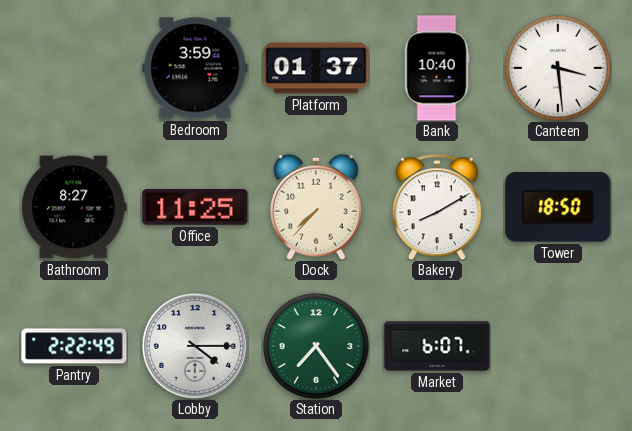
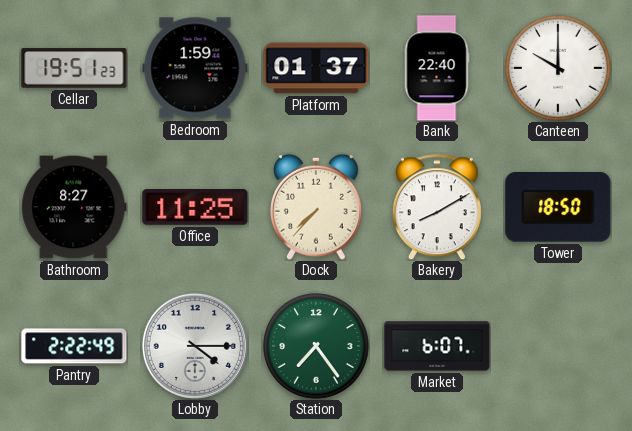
Cellar: none -> 19:51
Bedroom: 3:59 -> 1:59
Bank: 10:40 -> 22:40
Canteen: 3:29 -> 10:00
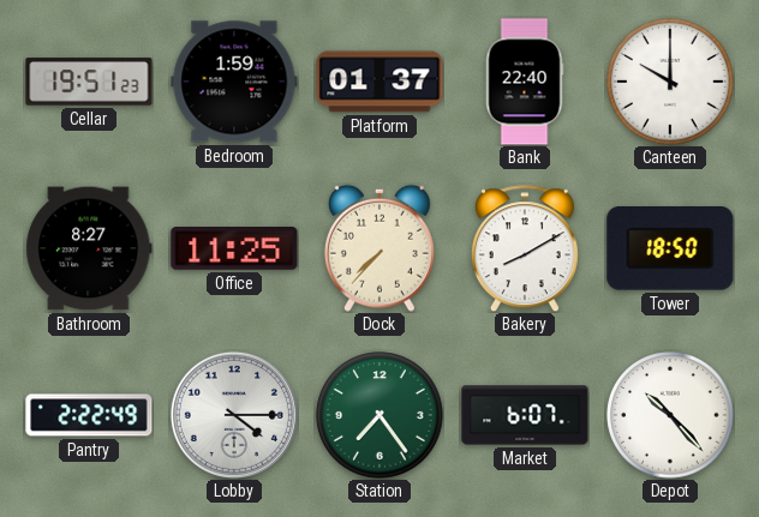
Depot: none -> 10:23
